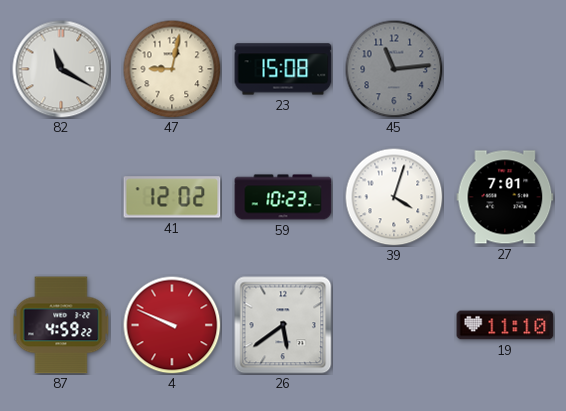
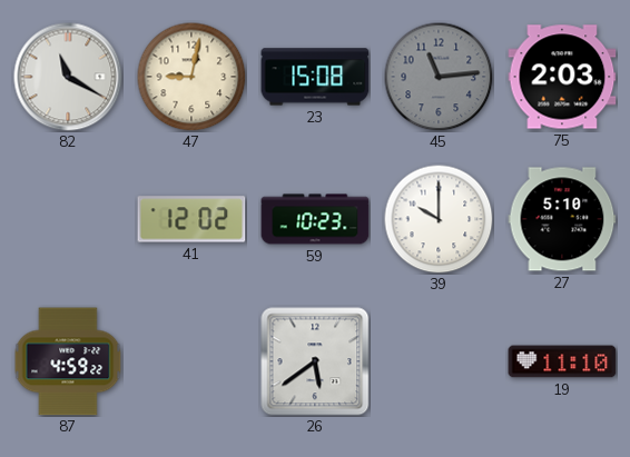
75: none -> 2:03
39: 4:03 -> 10:00
27: 7:01 -> 5:10
4: 9:49 -> none
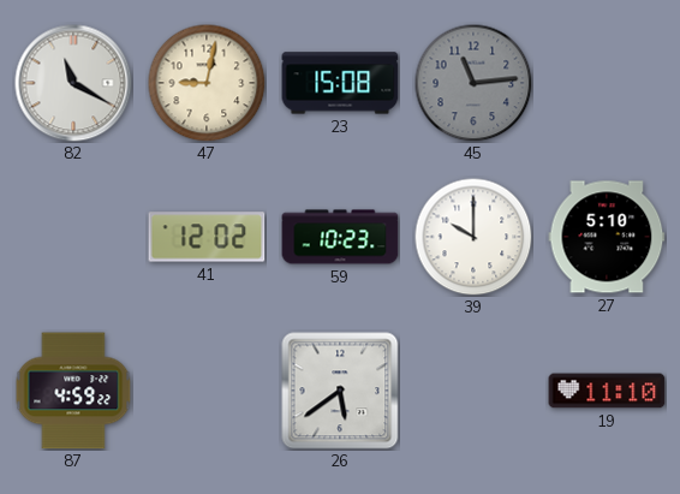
75: 2:03 -> none
